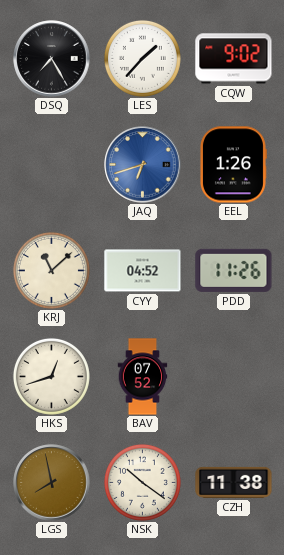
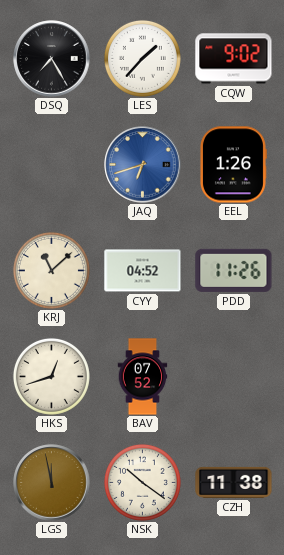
LGS: 7:58 -> 11:58
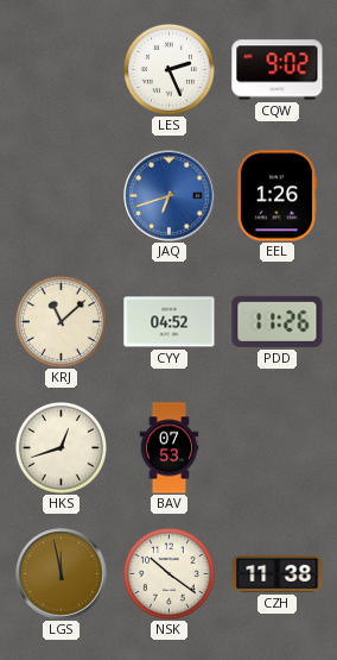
DSQ: 7:25 -> none
LES: 1:37 -> 2:26
BAV: 07:52 -> 07:53
